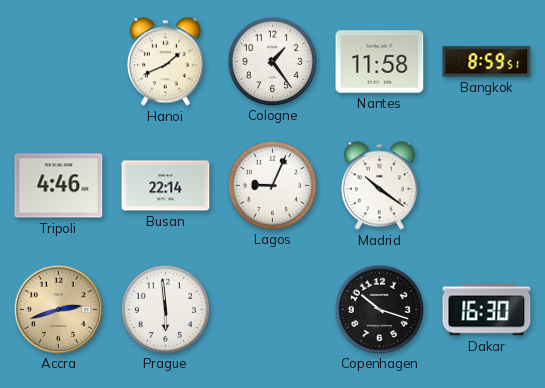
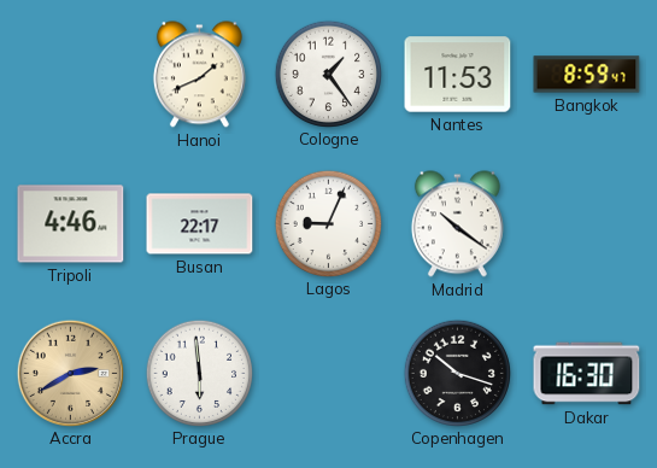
Nantes: 11:58 -> 11:53
Bangkok: 8:59:51 -> 8:59:47
Busan: 22:14 -> 22:17
Accra: 2:42 -> 2:40
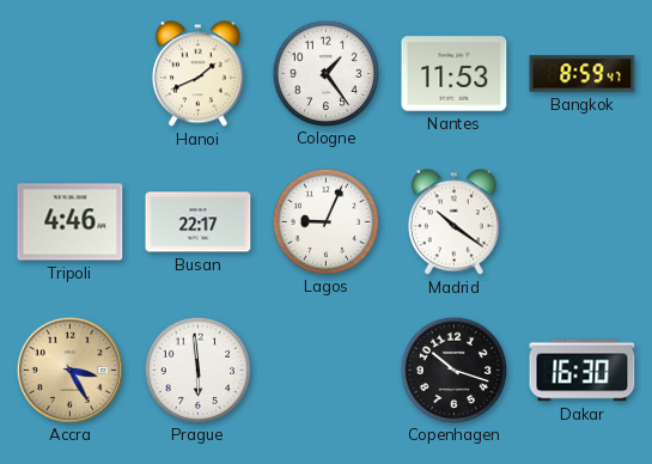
Accra: 2:40 -> 3:25
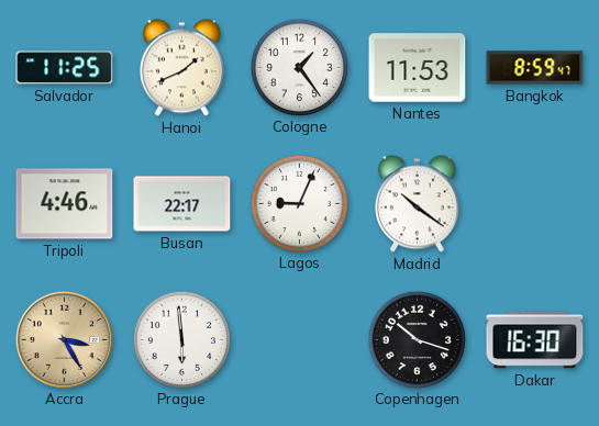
Salvador: none -> 11:25
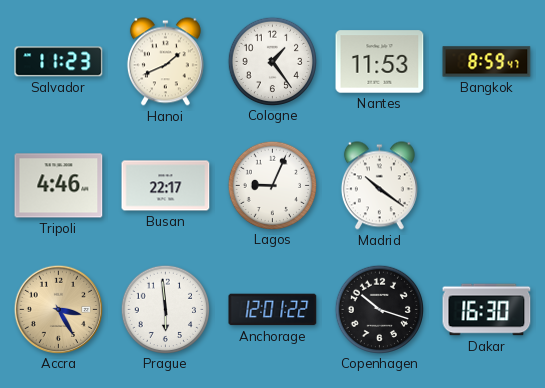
Salvador: 11:25 -> 11:23
Anchorage: none -> 12:01
